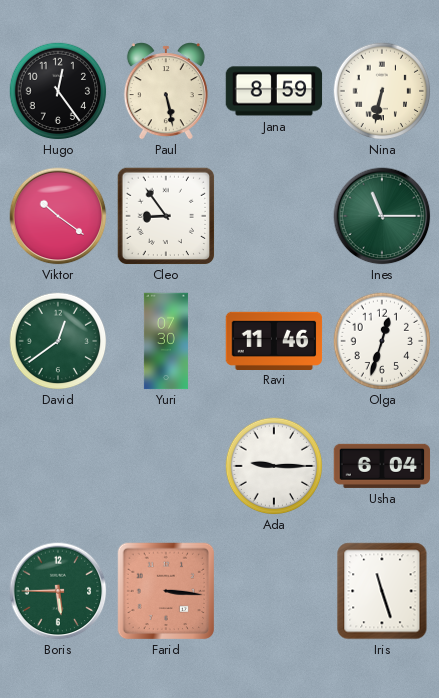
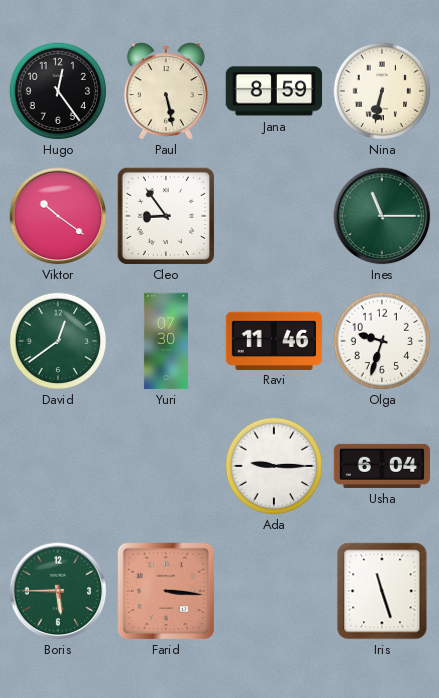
Olga: 12:33 -> 9:33
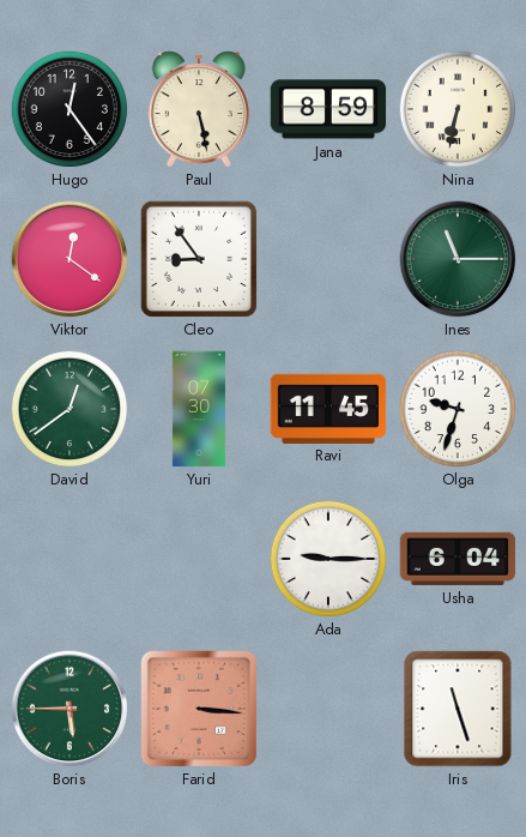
Viktor: 10:21 -> 12:21
Ravi: 11:46 -> 11:45
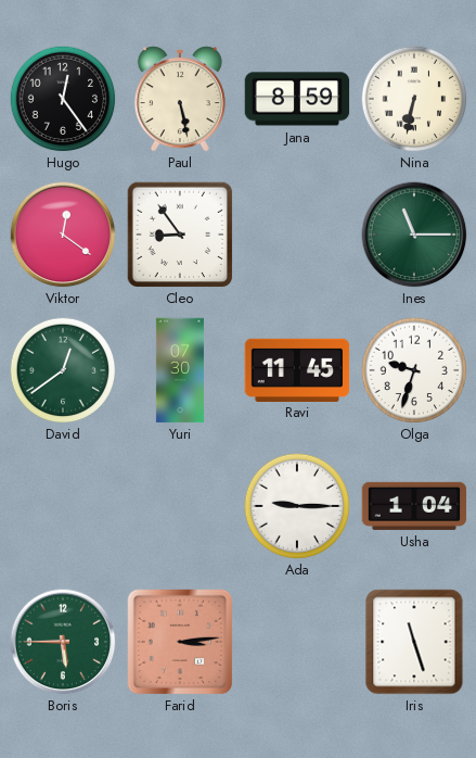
Usha: 6:04 -> 1:04
Farid: 3:16 -> 3:14
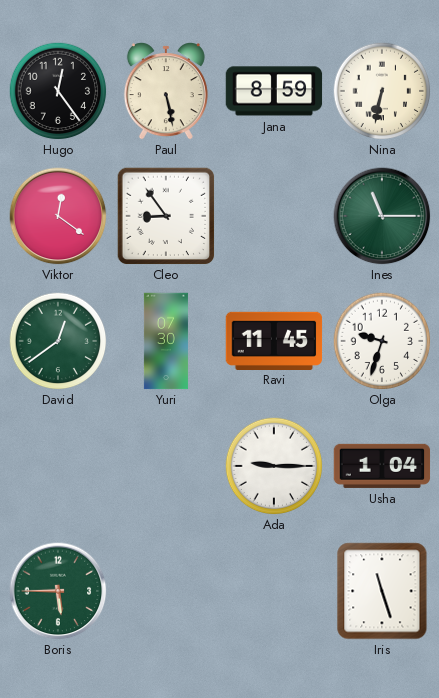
Farid: 3:14 -> none
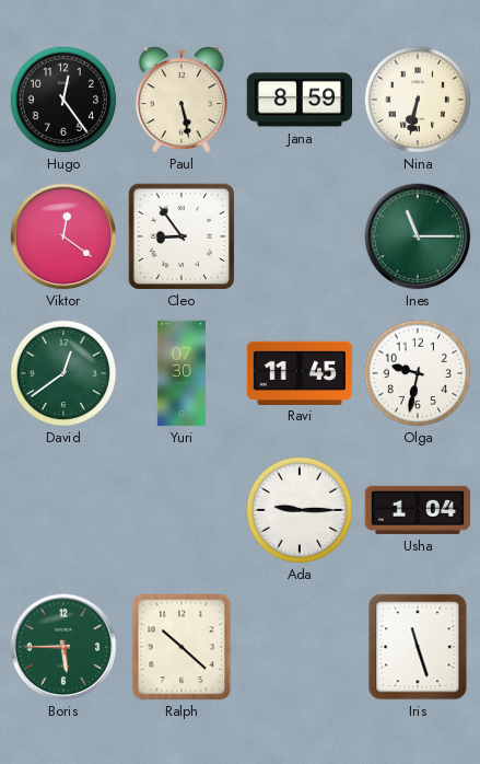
Olga: 9:33 -> 9:32
Ralph: none -> 10:22
